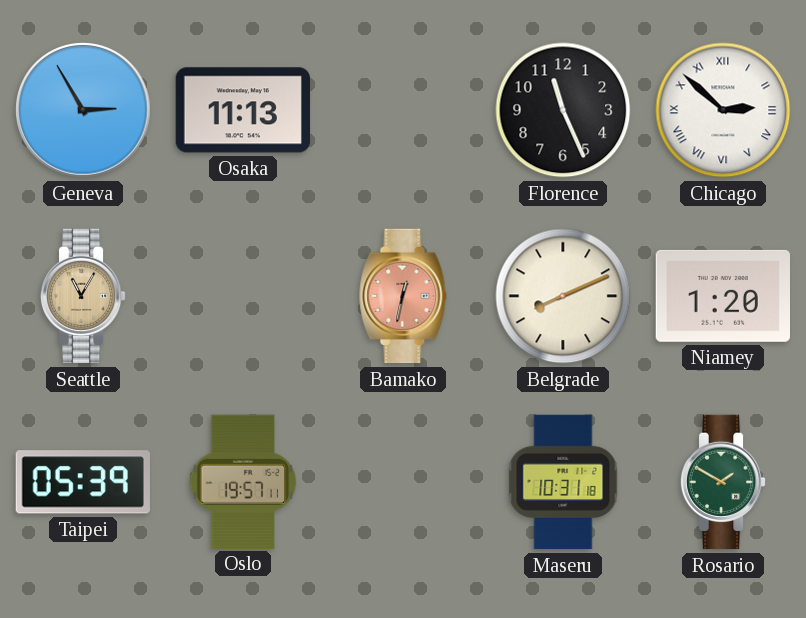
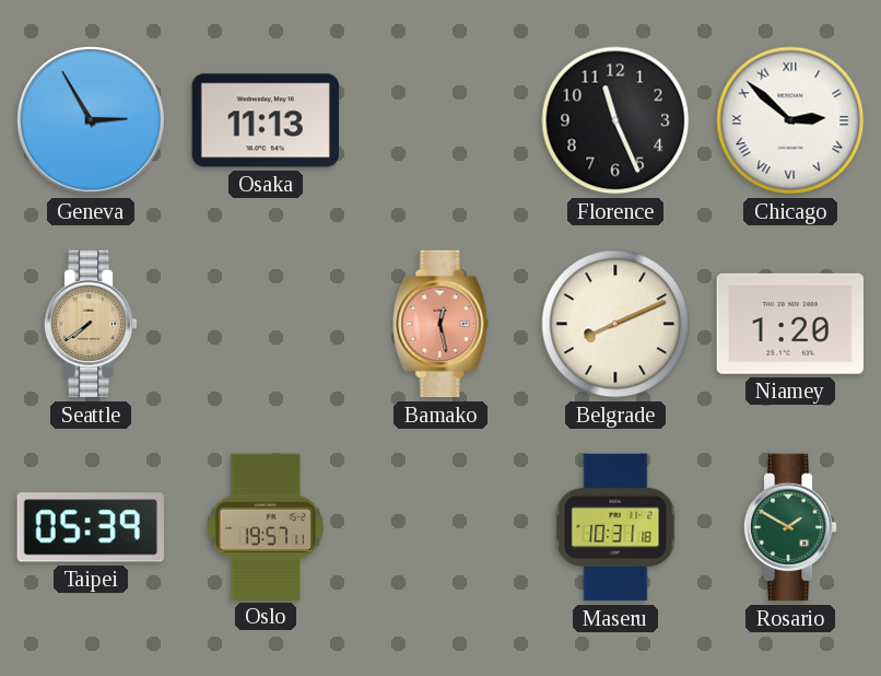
Seattle: 11:05 -> 7:39
Bamako: 12:32 -> 12:28
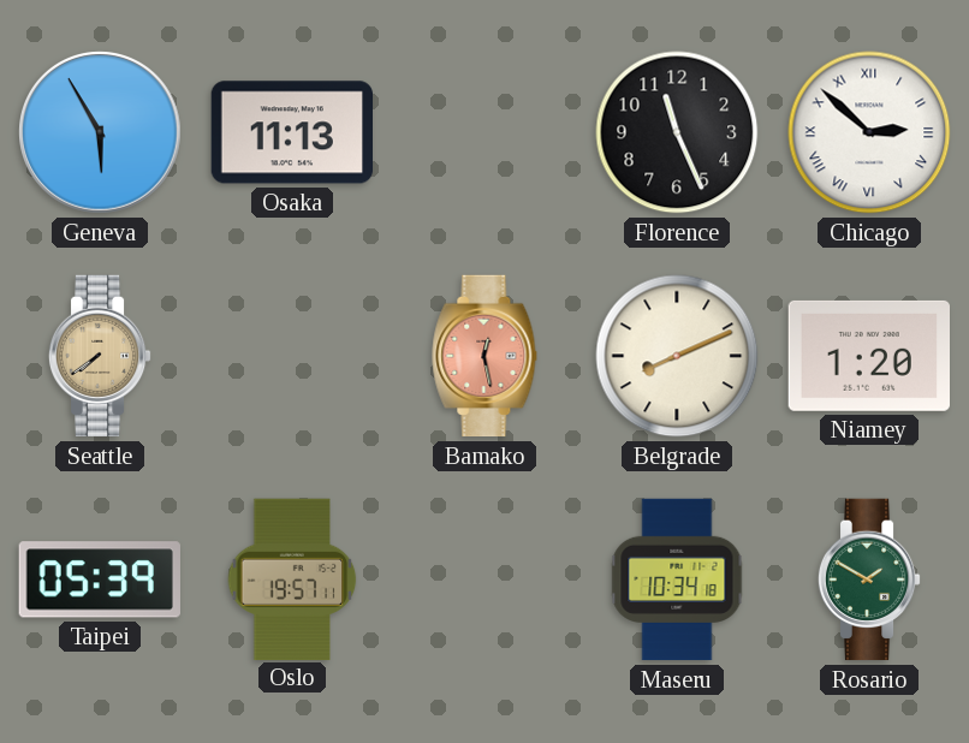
Geneva: 2:55 -> 5:55
Maseru: 10:31 -> 10:34
